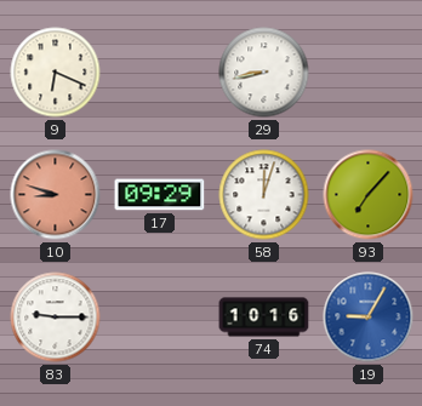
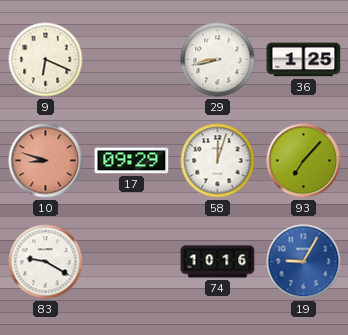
36: none -> 1:25
83: 9:15 -> 9:20
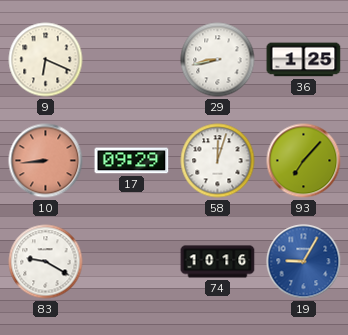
10: 8:48 -> 8:44
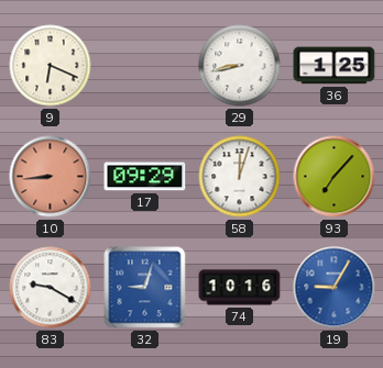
32: none -> 9:03
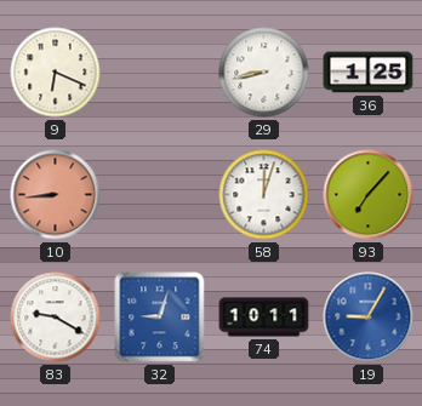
17: 09:29 -> none
74: 10:16 -> 10:11
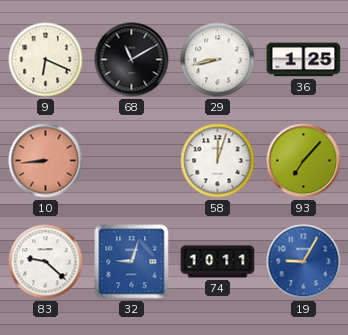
68: none -> 11:10
83: 9:20 -> 9:22
